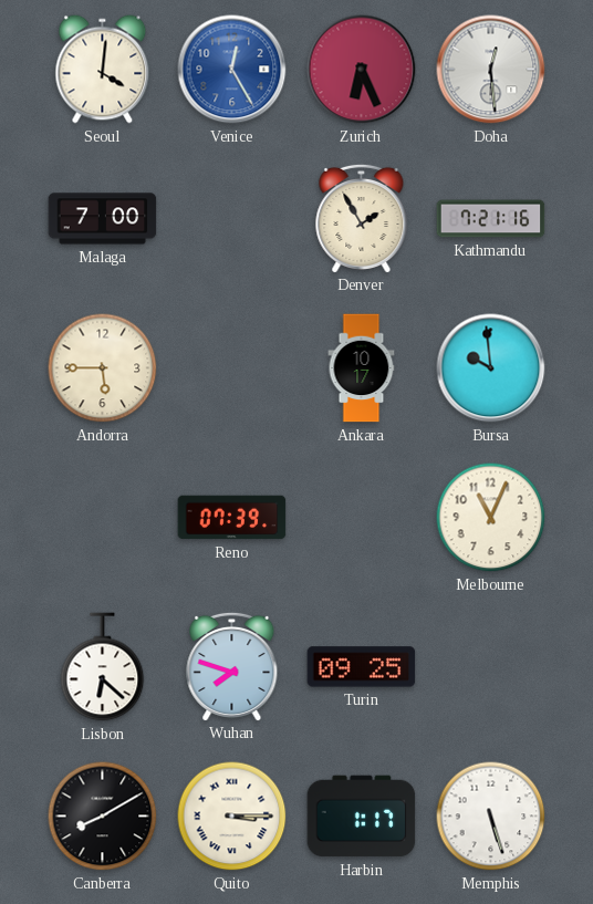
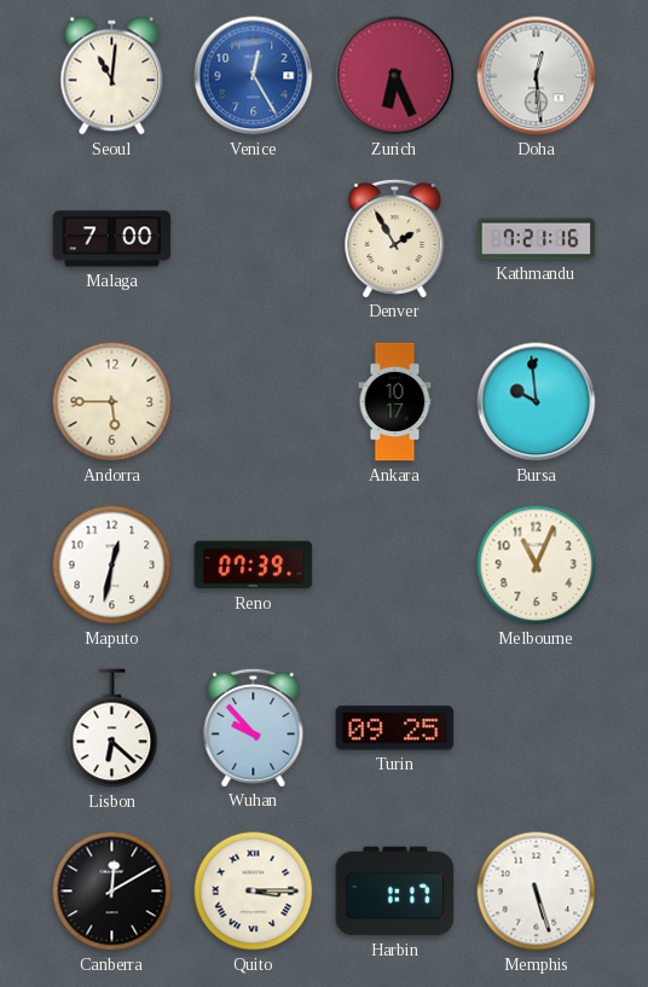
Seoul: 4:01 -> 11:01
Maputo: none -> 12:32
Wuhan: 7:48 -> 9:53
Canberra: 8:10 -> 12:10
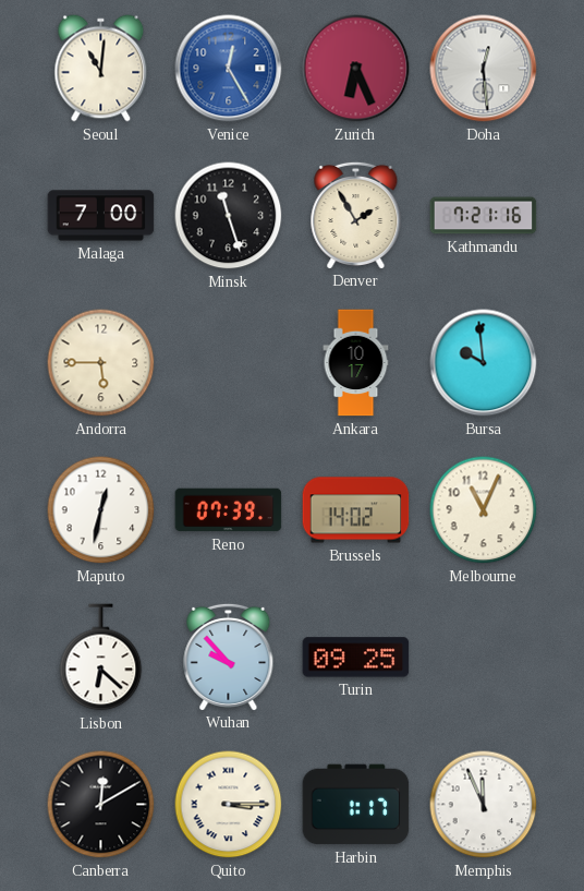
Minsk: none -> 11:27
Brussels: none -> 14:02
Memphis: 5:27 -> 11:56
